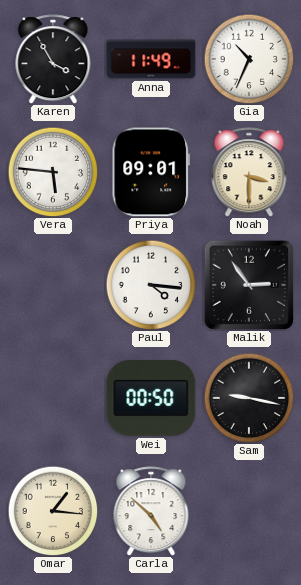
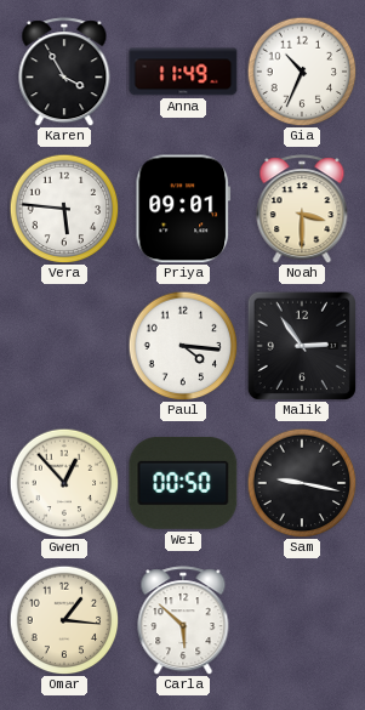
Gwen: none -> 12:53
Carla: 4:52 -> 5:52
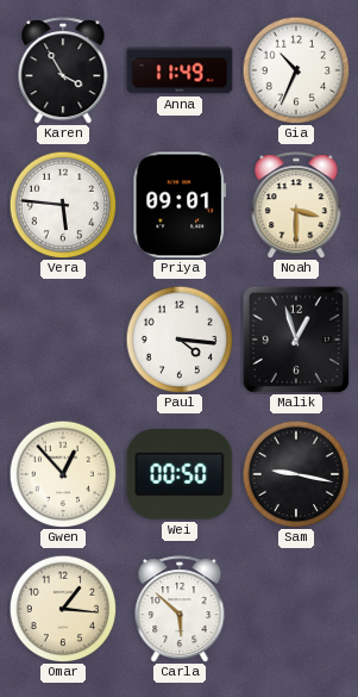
Malik: 2:54 -> 12:57
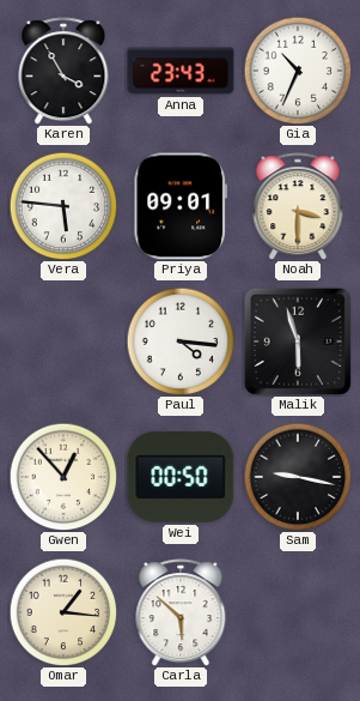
Anna: 11:49 -> 23:43
Malik: 12:57 -> 5:57
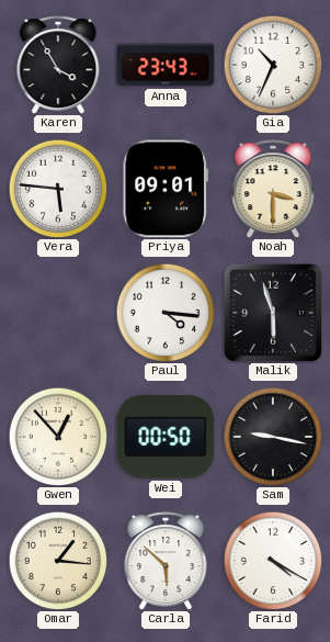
Farid: none -> 4:20
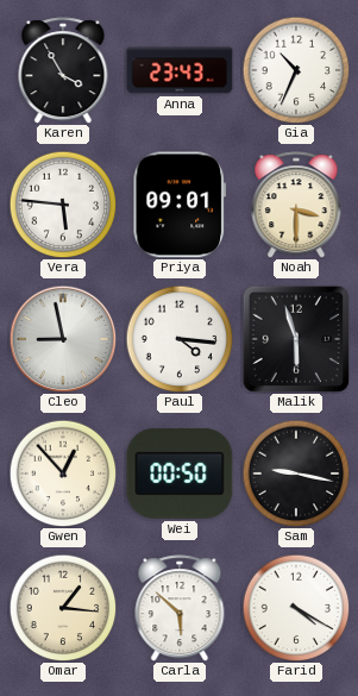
Cleo: none -> 8:58
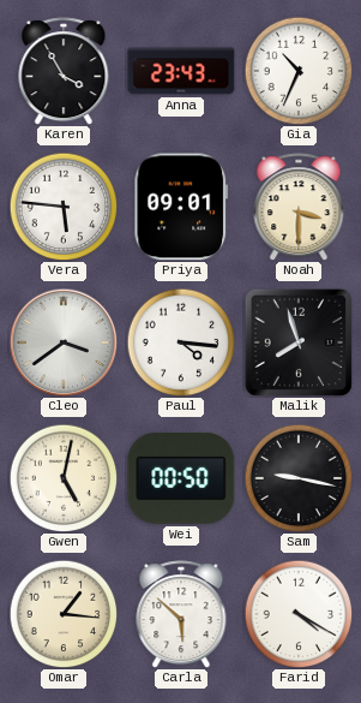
Cleo: 8:58 -> 3:39
Malik: 5:57 -> 7:57
Gwen: 12:53 -> 5:02
